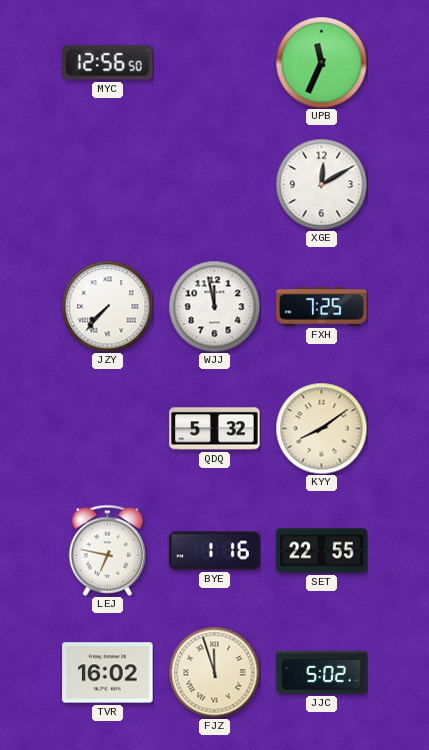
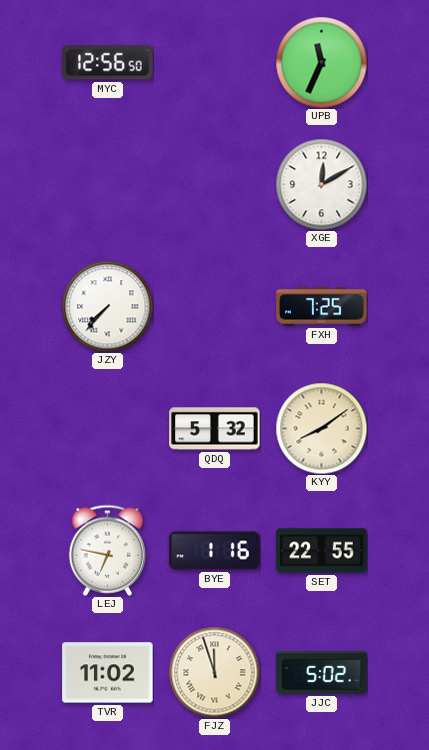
WJJ: 11:58 -> none
TVR: 16:02 -> 11:02
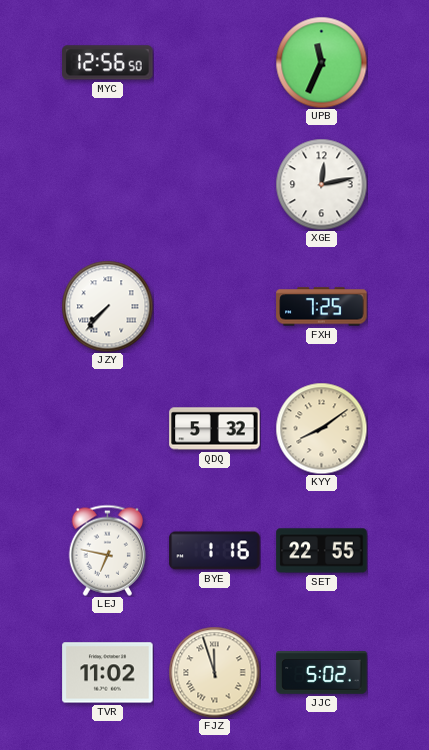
XGE: 12:10 -> 12:13
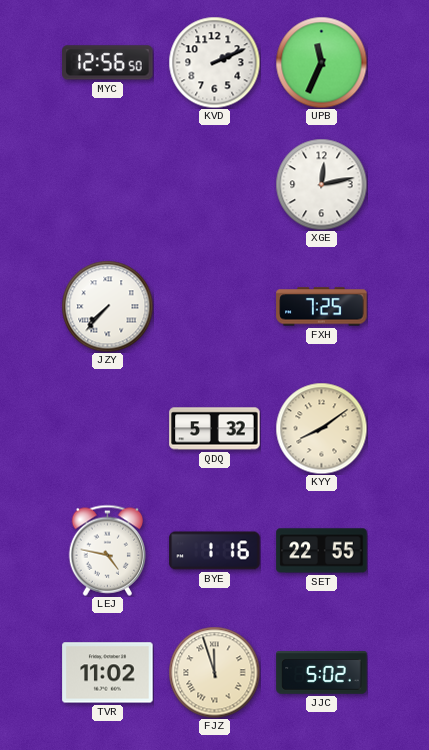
KVD: none -> 2:11
LEJ: 6:47 -> 4:47
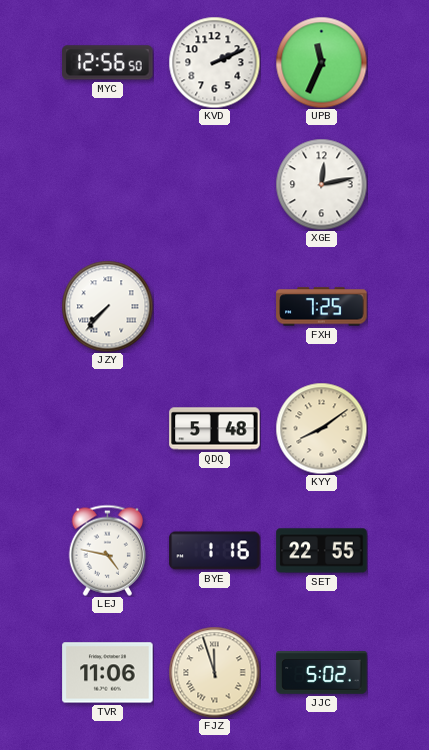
QDQ: 5:32 -> 5:48
TVR: 11:02 -> 11:06
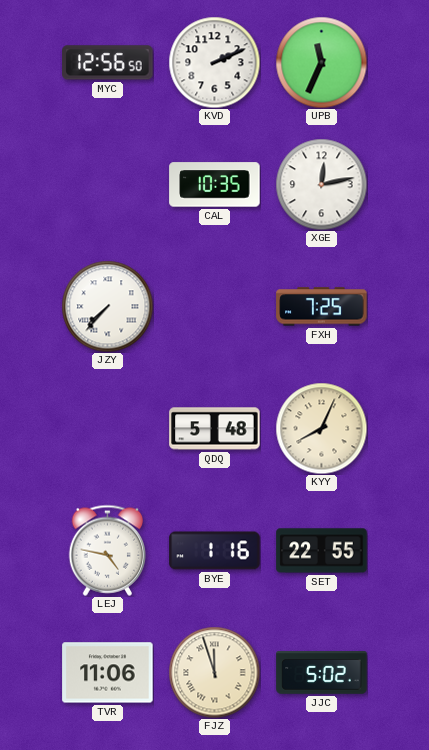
CAL: none -> 10:35
KYY: 8:09 -> 8:04
